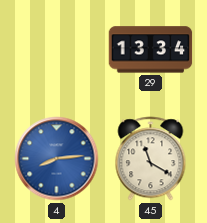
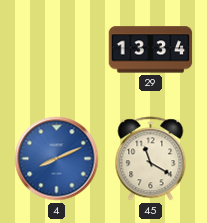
4: 8:14 -> 8:11
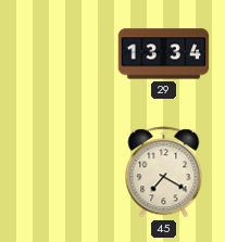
4: 8:11 -> none
45: 11:20 -> 7:20
